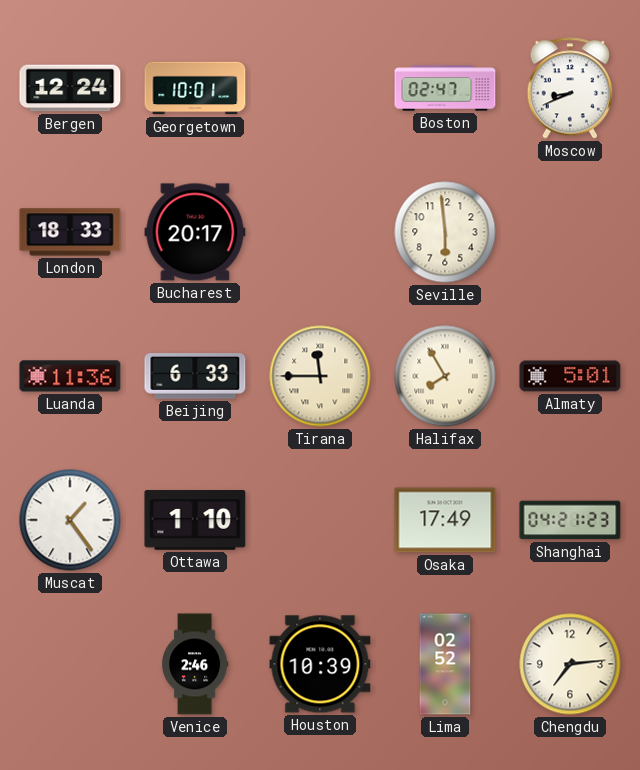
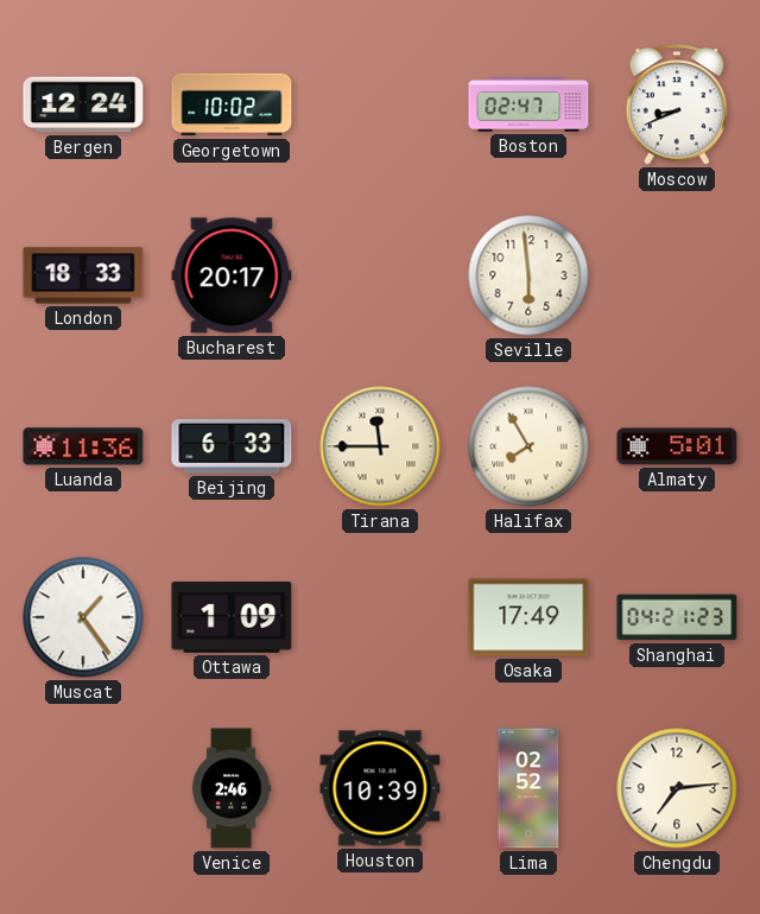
Georgetown: 10:01 -> 10:02
Ottawa: 1:10 -> 1:09
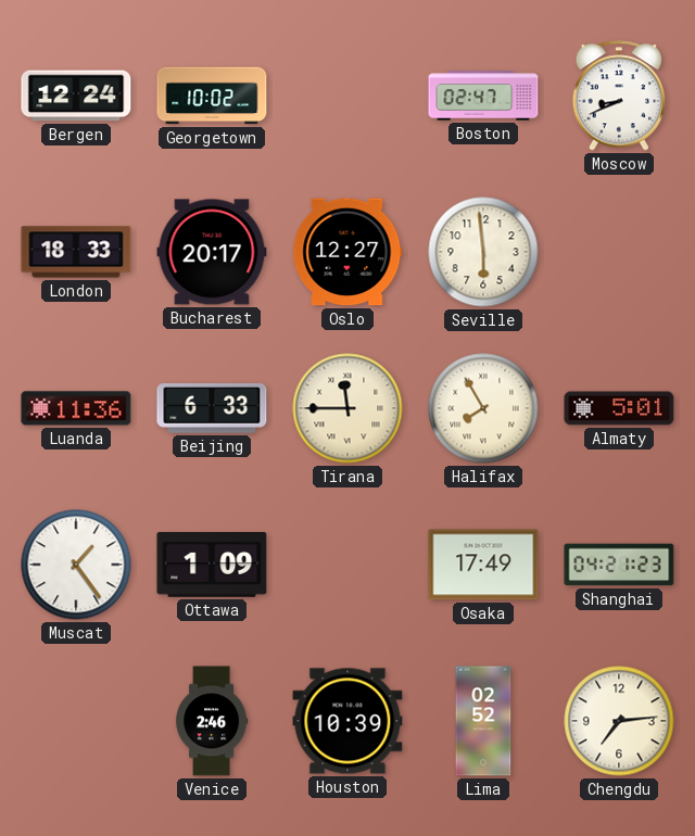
Oslo: none -> 12:27
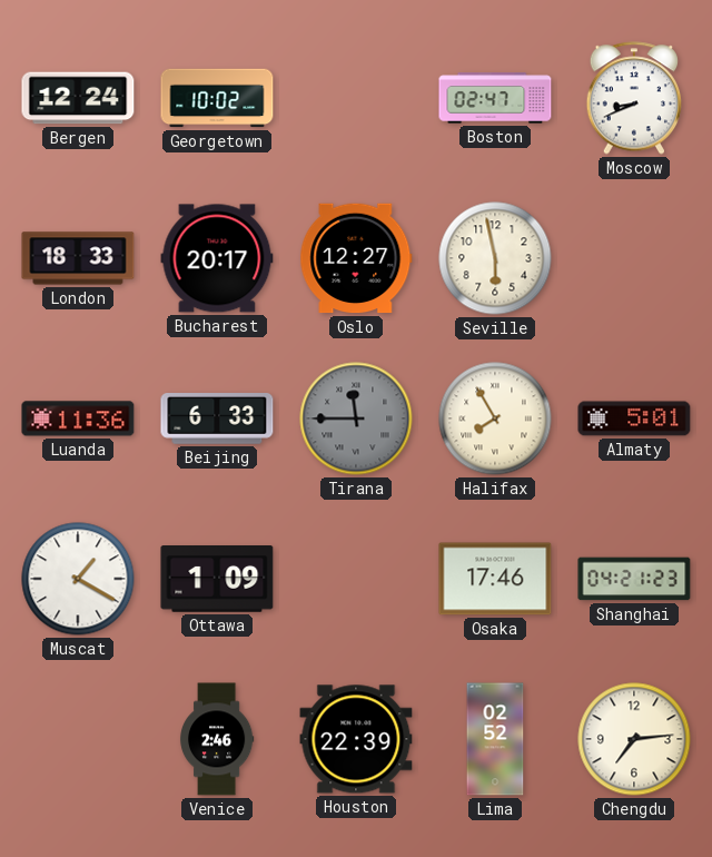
Seville: 5:59 -> 5:58
Tirana dial: cream -> grey
Muscat: 1:24 -> 1:20
Osaka: 17:49 -> 17:46
Houston: 10:39 -> 22:39
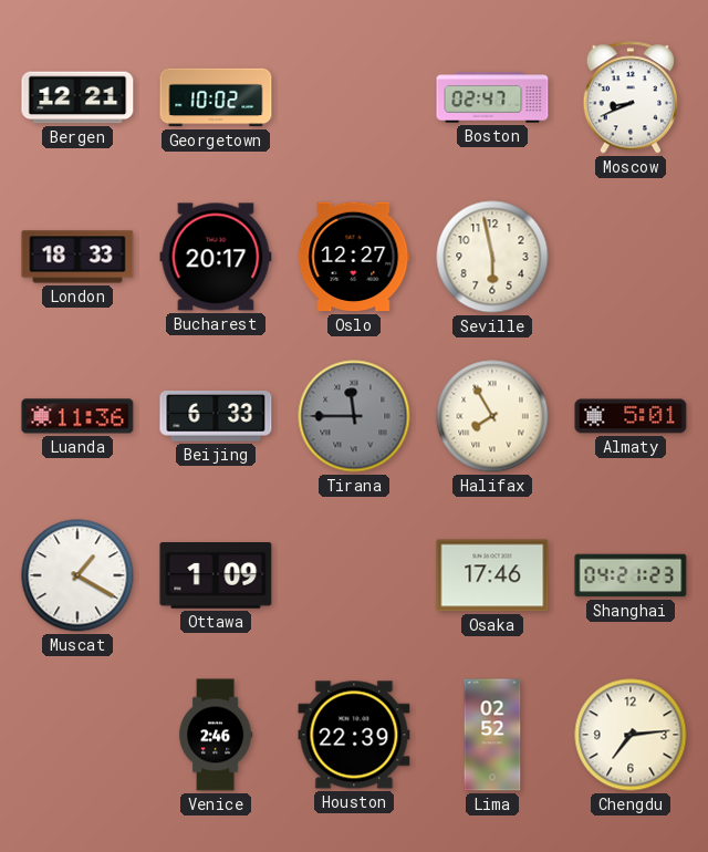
Bergen: 12:24 -> 12:21
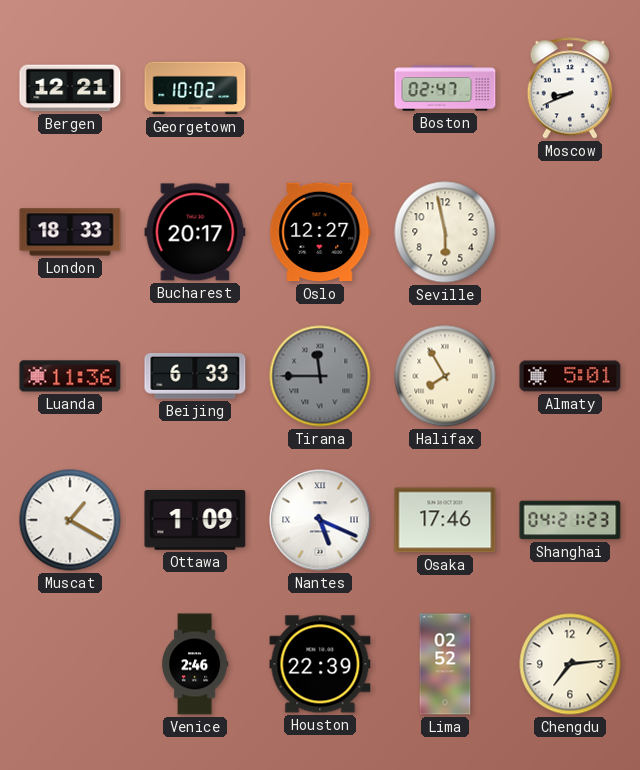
Nantes: none -> 5:19
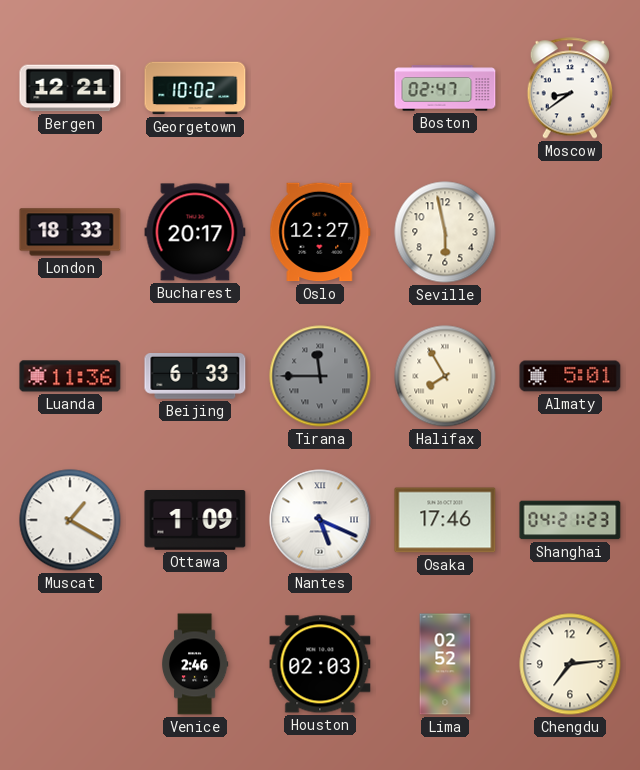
Moscow: 8:41 -> 8:39
Houston: 22:39 -> 02:03
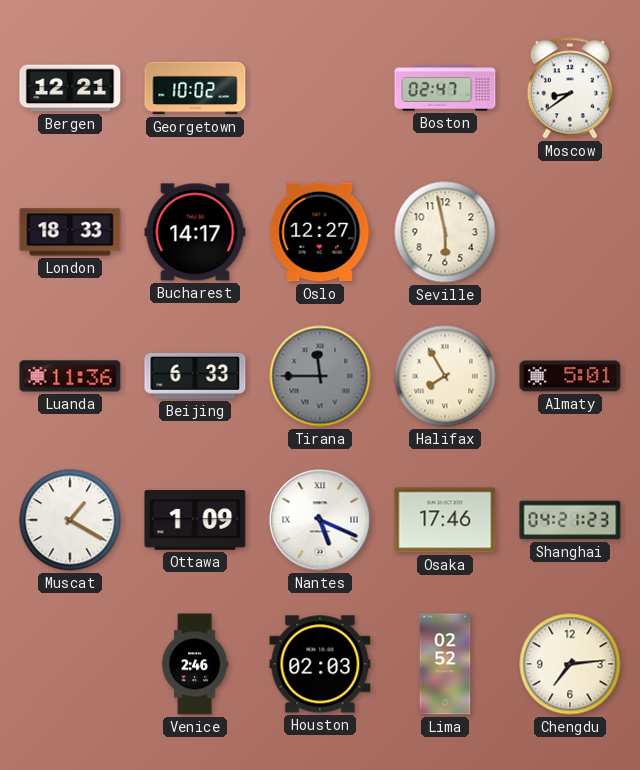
Bucharest: 20:17 -> 14:17
